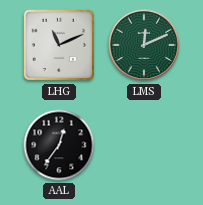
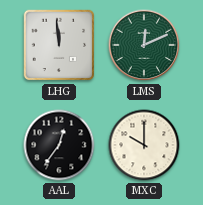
LHG: 11:11 -> 11:59
MXC: none -> 10:00
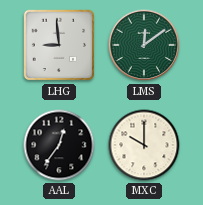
LHG: 11:59 -> 8:59
LMS: 12:11 -> 12:09
